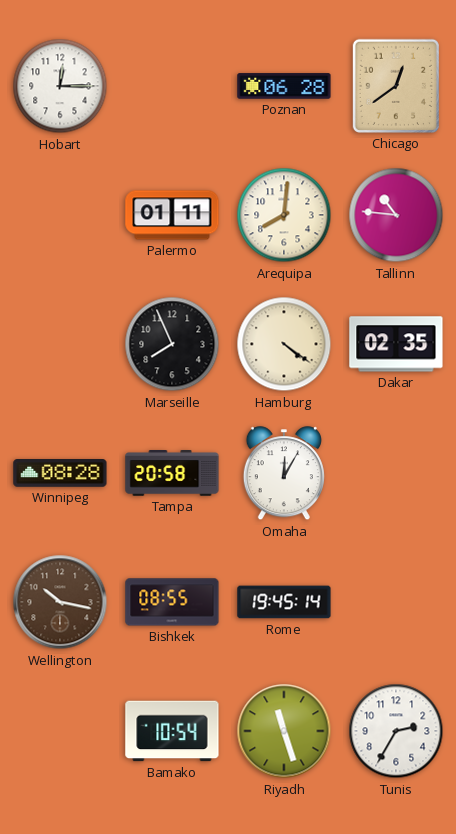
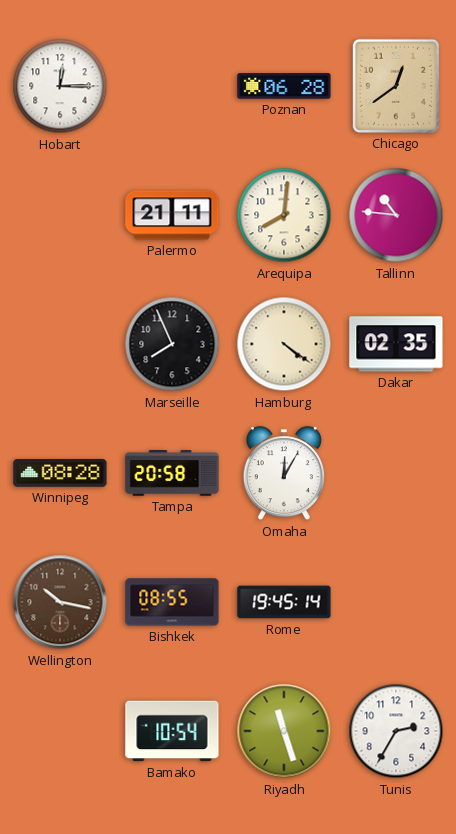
Palermo: 01:11 -> 21:11
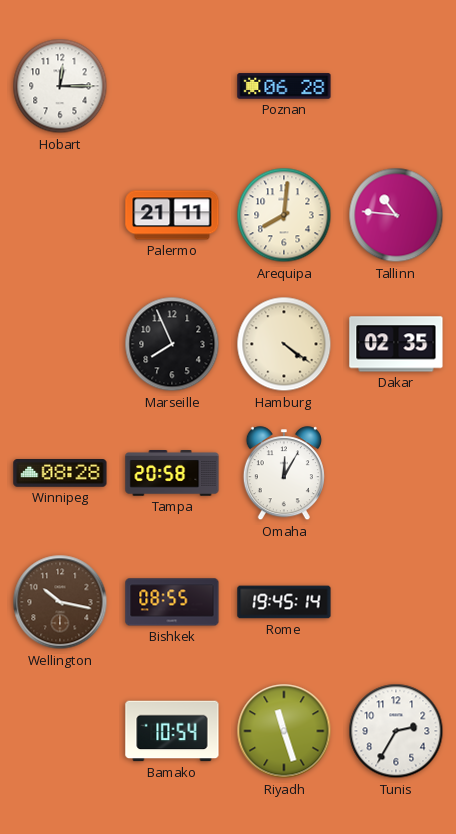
Chicago: 12:39 -> none
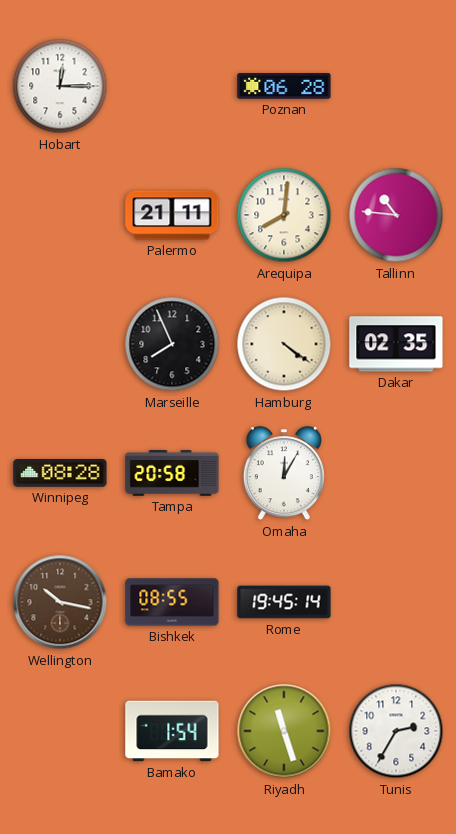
Bamako: 10:54 -> 1:54
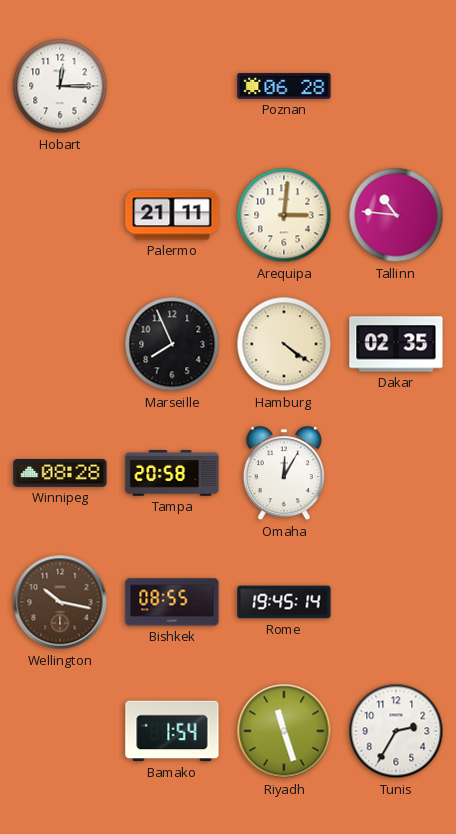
Arequipa: 8:01 -> 3:01
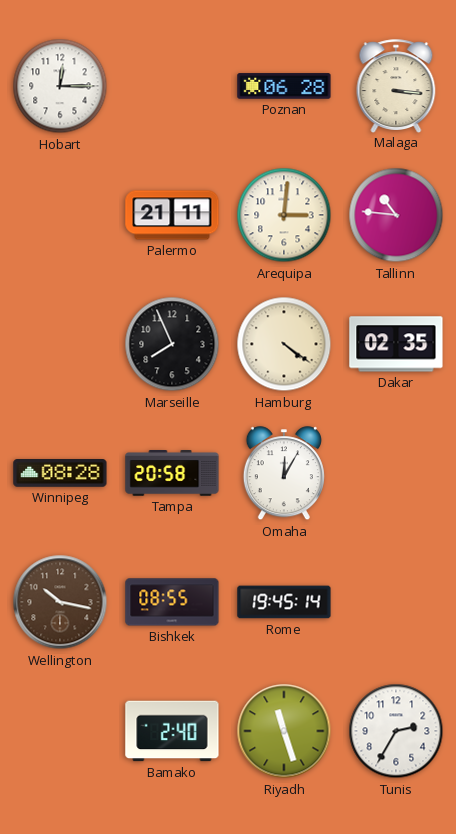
Malaga: none -> 3:16
Bamako: 1:54 -> 2:40
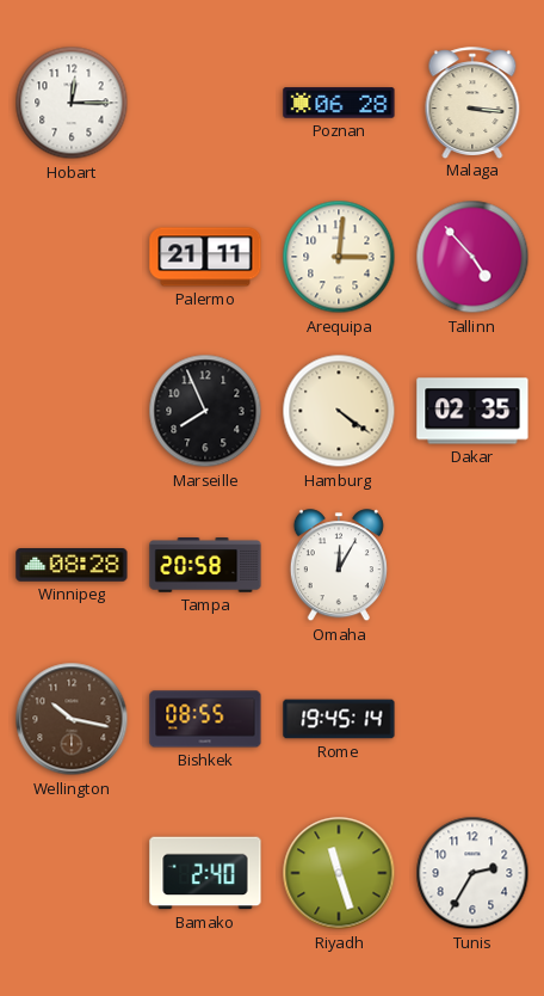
Tallinn: 10:46 -> 4:53
